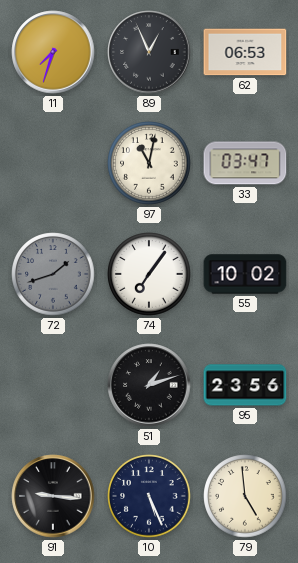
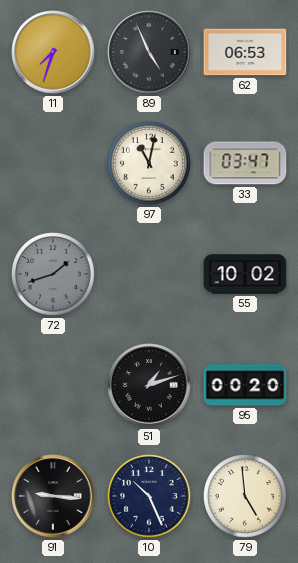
89: 12:56 -> 4:56
74: 7:06 -> none
95: 23:56 -> 00:20
10: 5:26 -> 10:26
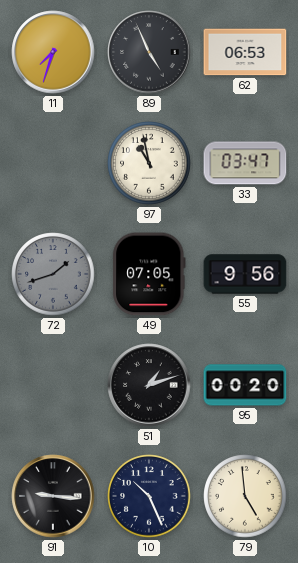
97: 11:02 -> 10:58
49: none -> 07:05
55: 10:02 -> 9:56
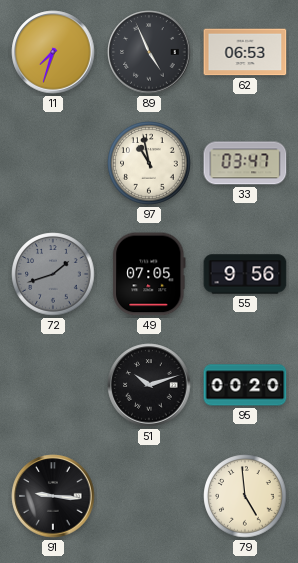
51: 1:12 -> 10:12
10: 10:26 -> none
